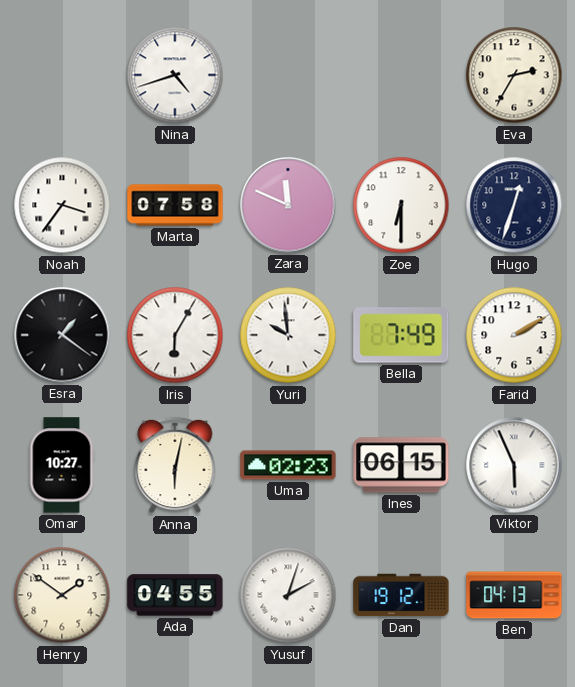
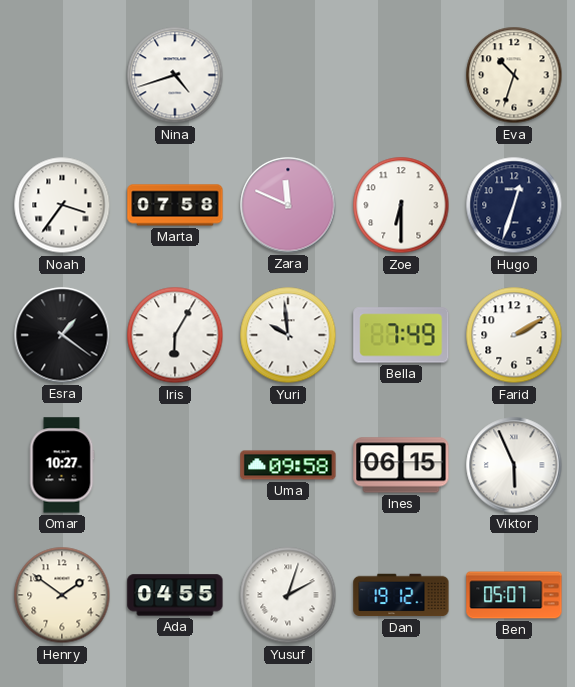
Eva: 2:35 -> 10:33
Anna: 6:02 -> none
Uma: 02:23 -> 09:58
Ben: 04:13 -> 05:07
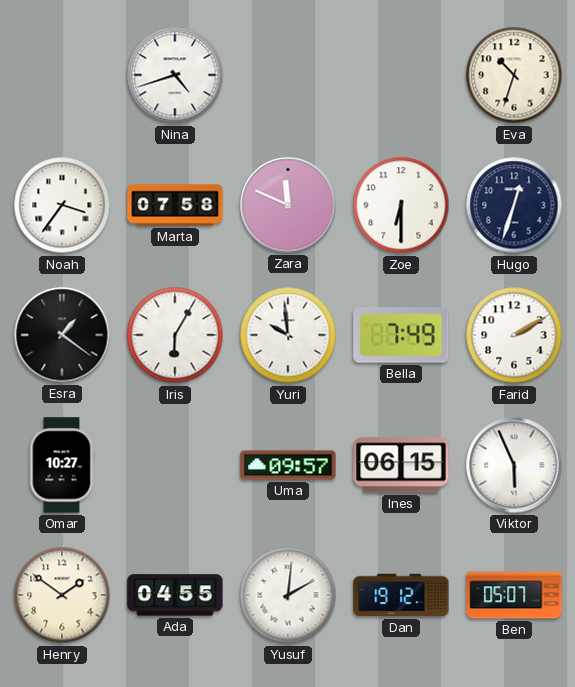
Uma: 09:58 -> 09:57
Yusuf: 2:03 -> 2:01
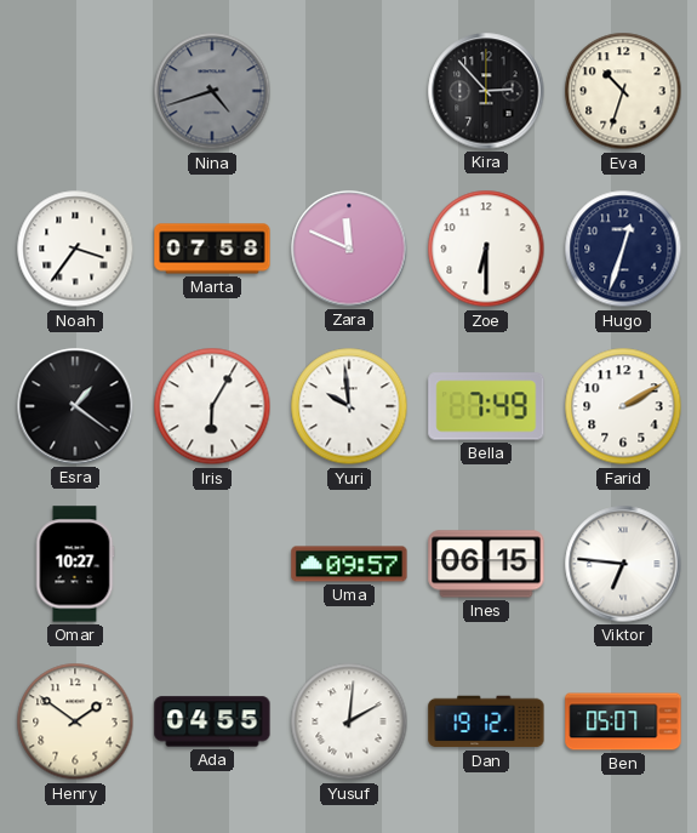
Nina dial: white -> grey
Kira: none -> 2:53
Viktor: 5:56 -> 6:46
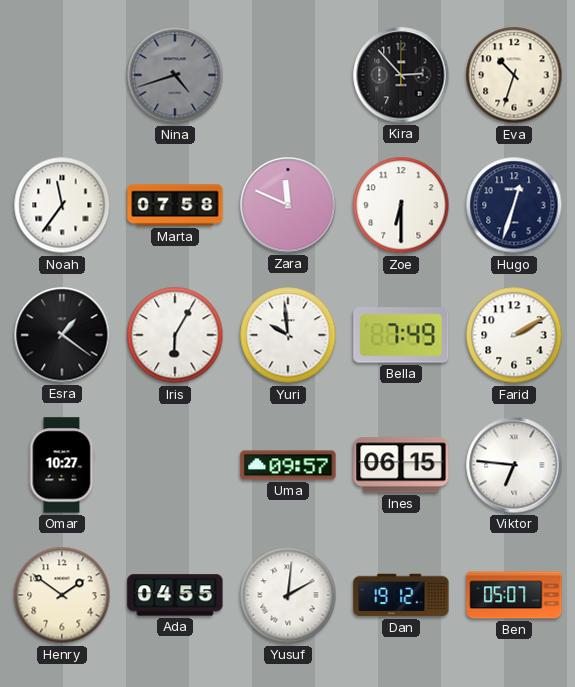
Noah: 3:36 -> 11:36
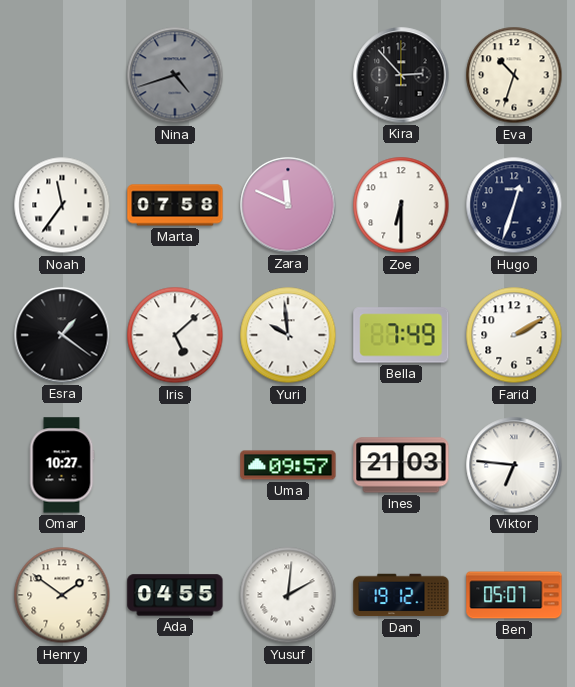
Iris: 6:05 -> 5:08
Ines: 06:15 -> 21:03
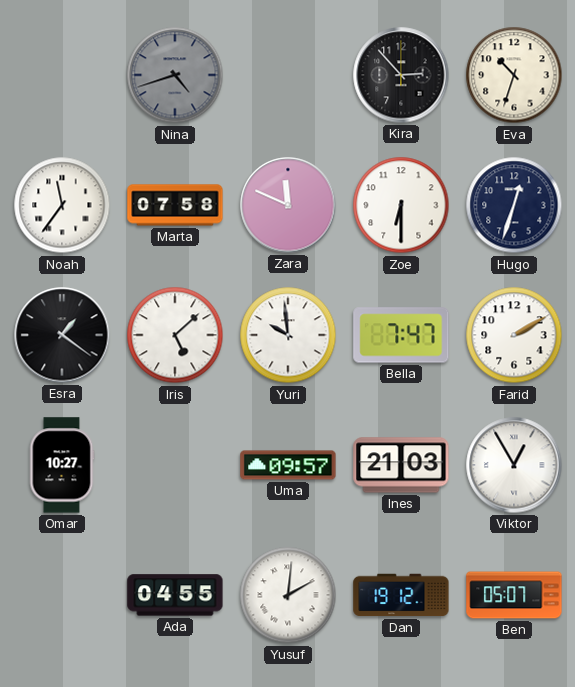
Bella: 7:49 -> 7:47
Viktor: 6:46 -> 12:55
Henry: 1:51 -> none
